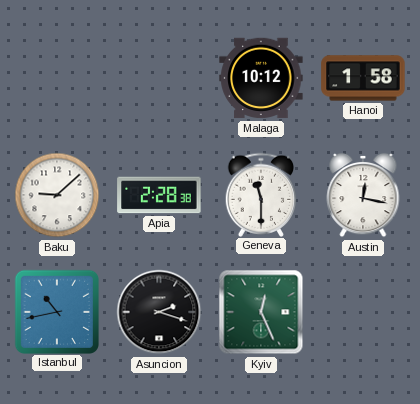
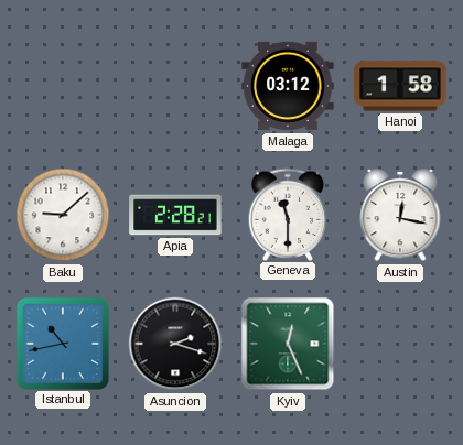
Malaga: 10:12 -> 03:12
Apia: 2:28:38 -> 2:28:21
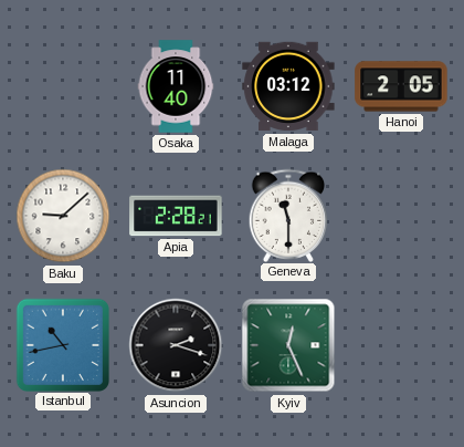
Osaka: none -> 11:40
Hanoi: 1:58 -> 2:05
Austin: 12:17 -> none
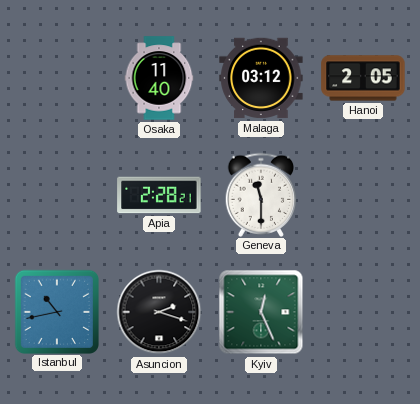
Baku: 9:08 -> none
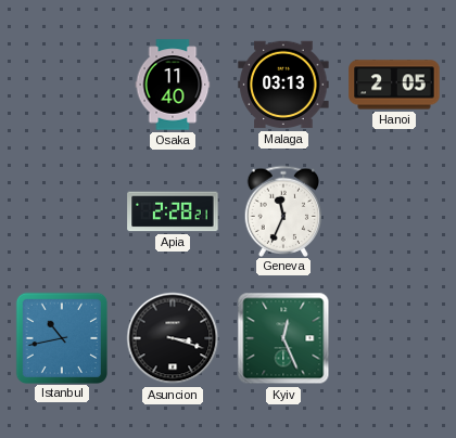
Malaga: 03:12 -> 03:13
Geneva: 11:30 -> 11:34
Asuncion: 2:18 -> 3:18
